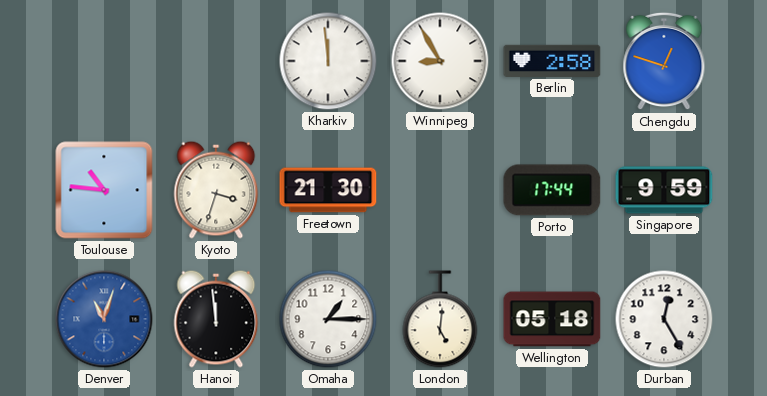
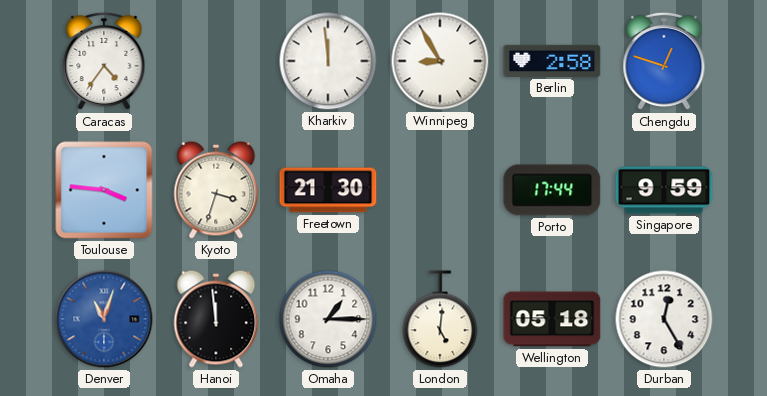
Caracas: none -> 4:36
Toulouse: 10:46 -> 3:46
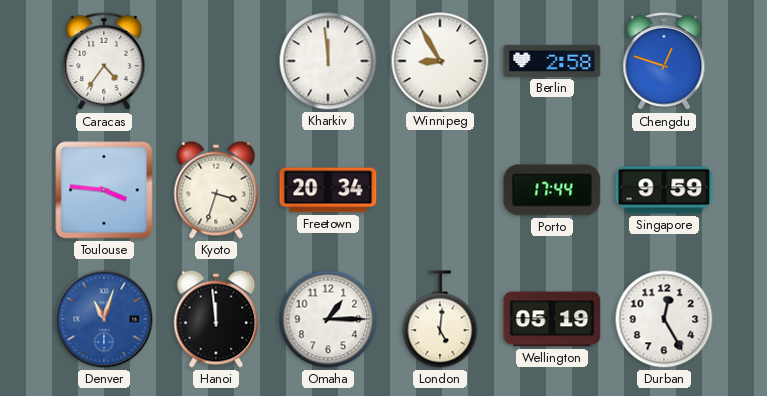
Freetown: 21:30 -> 20:34
Wellington: 05:18 -> 05:19
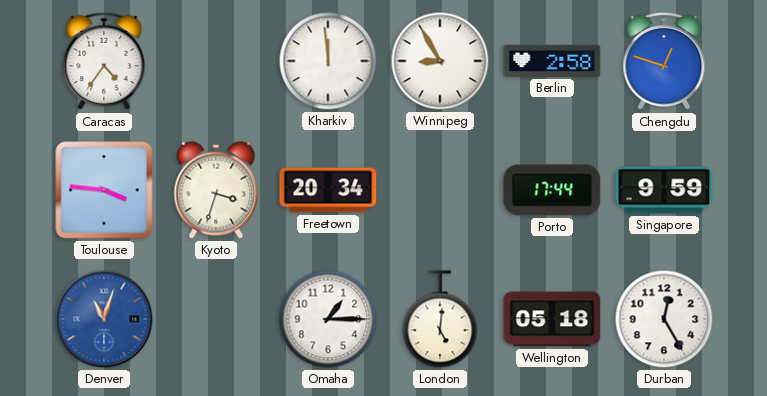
Hanoi: 11:59 -> none
Wellington: 05:19 -> 05:18
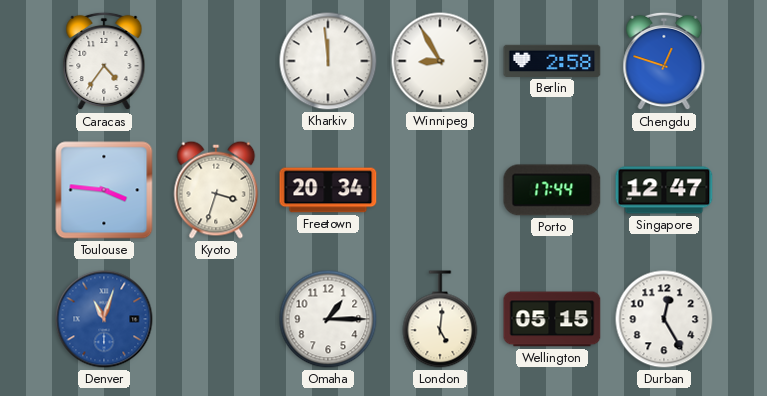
Singapore: 9:59 -> 12:47
Wellington: 05:18 -> 05:15
